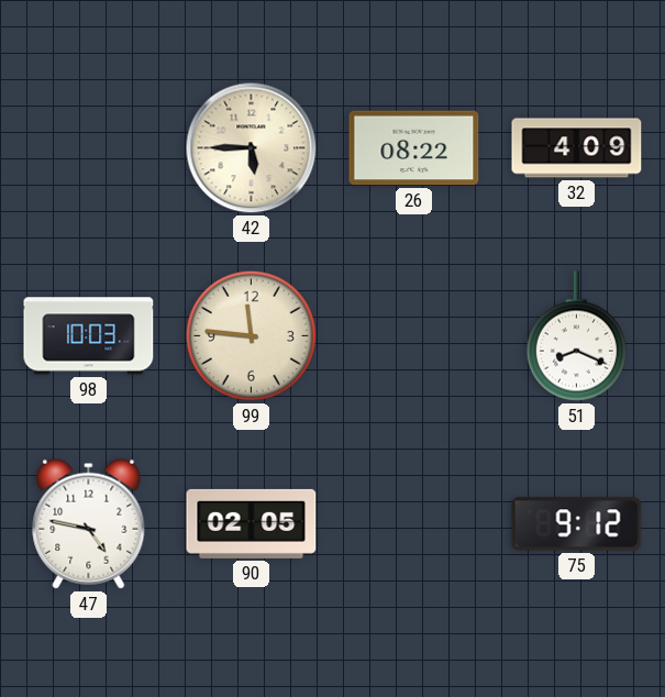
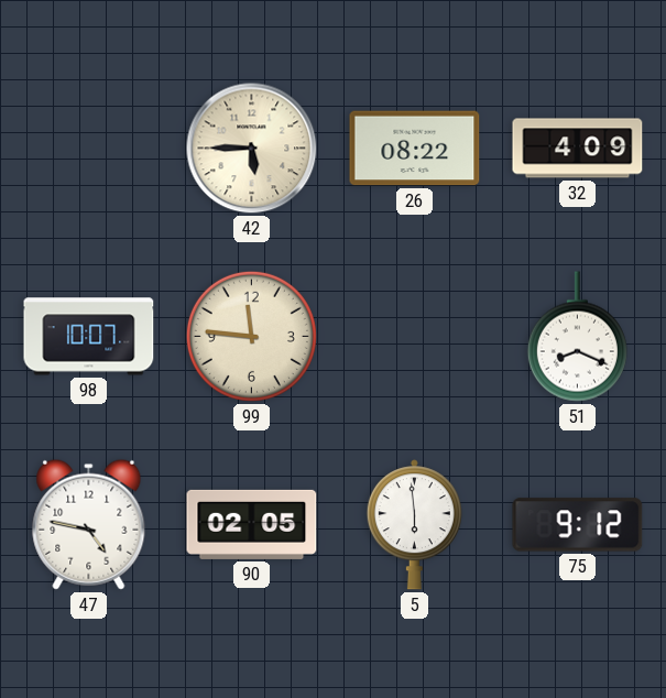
98: 10:03 -> 10:07
5: none -> 5:59
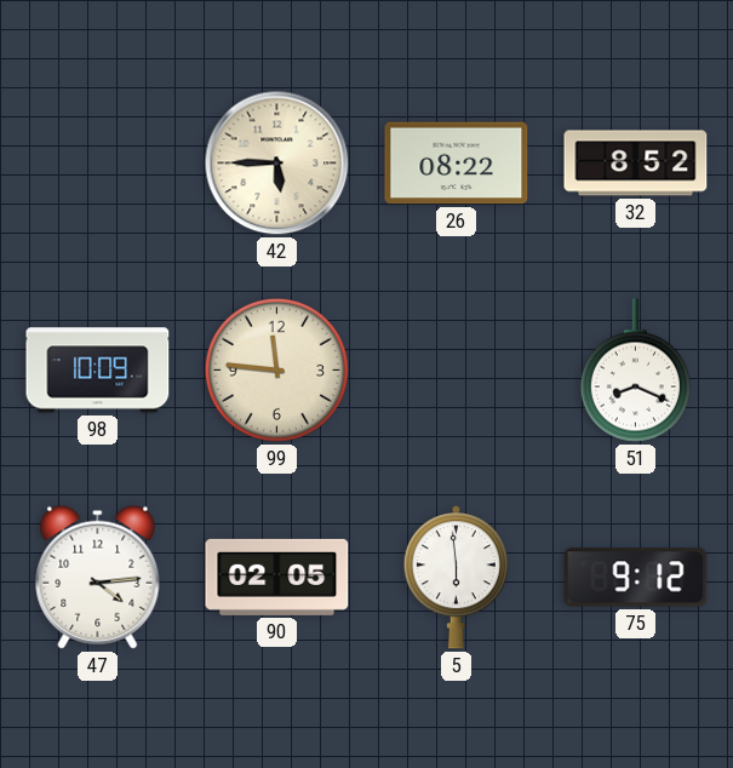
32: 4:09 -> 8:52
98: 10:07 -> 10:09
47: 4:47 -> 4:14
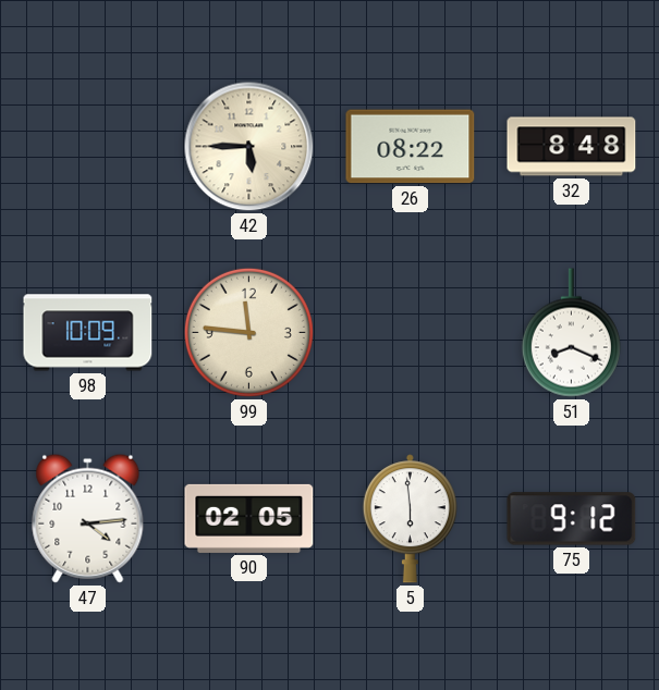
32: 8:52 -> 8:48
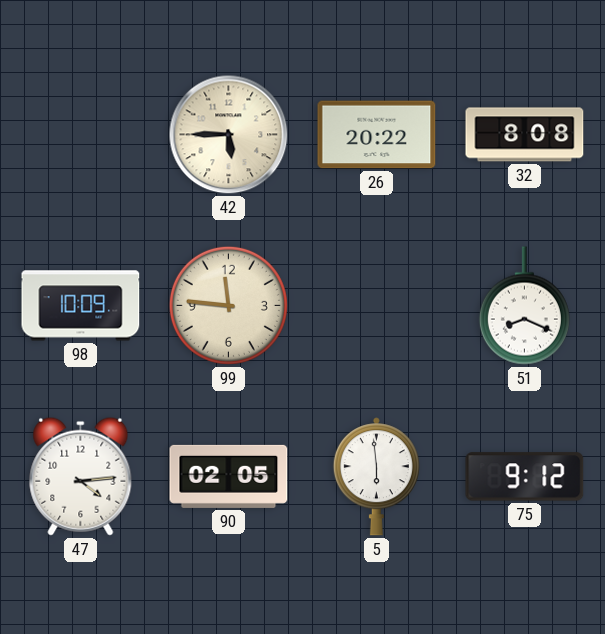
26: 08:22 -> 20:22
32: 8:48 -> 8:08
